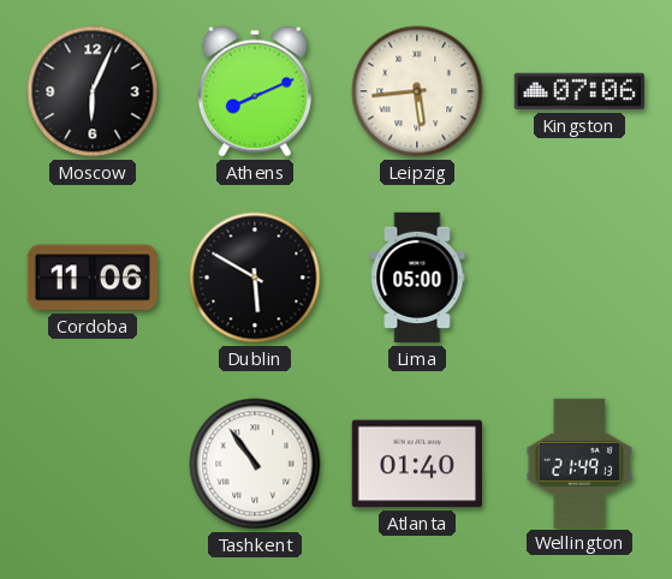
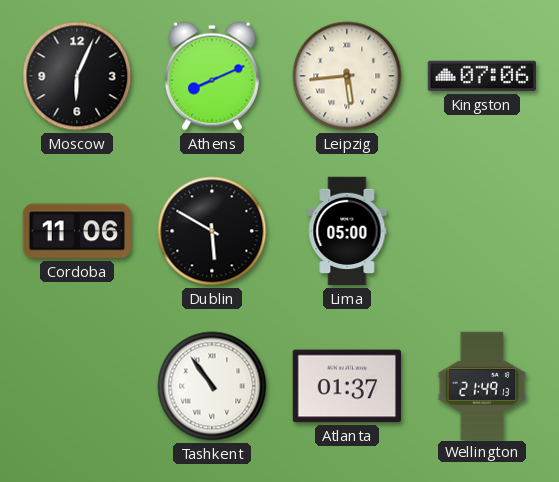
Atlanta: 01:40 -> 01:37
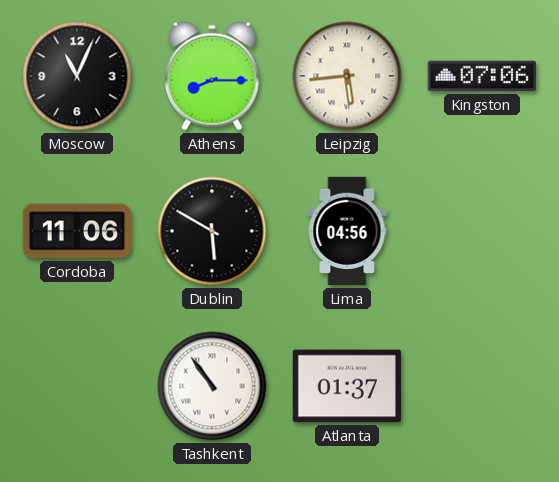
Moscow: 6:04 -> 11:04
Athens: 8:11 -> 8:15
Lima: 05:00 -> 04:56
Wellington: 21:49 -> none
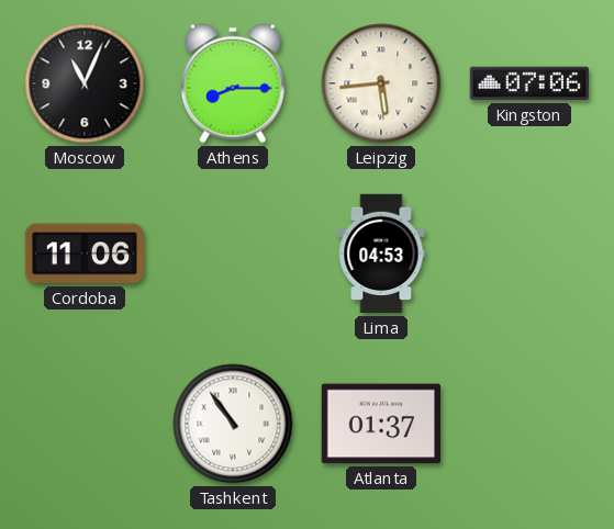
Dublin: 5:50 -> none
Lima: 04:56 -> 04:53
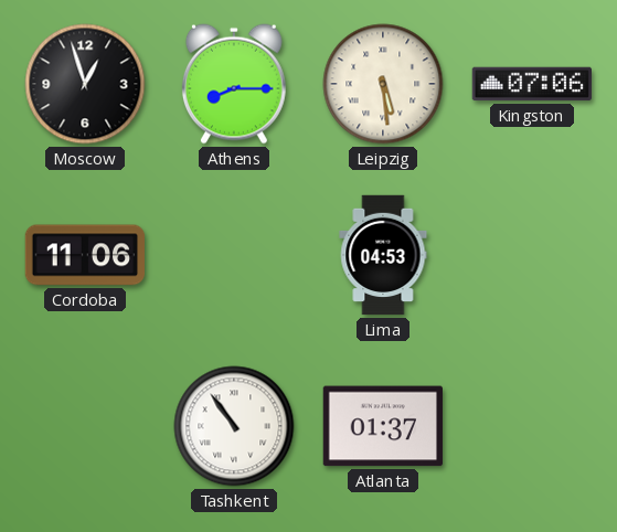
Moscow: 11:04 -> 12:57
Leipzig: 5:44 -> 5:29
